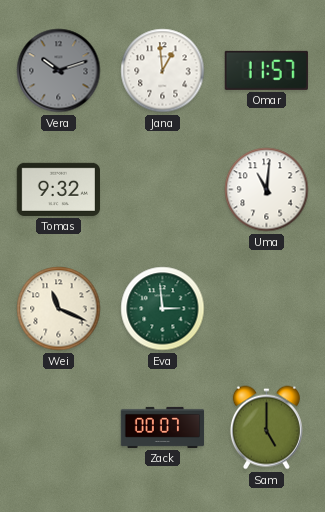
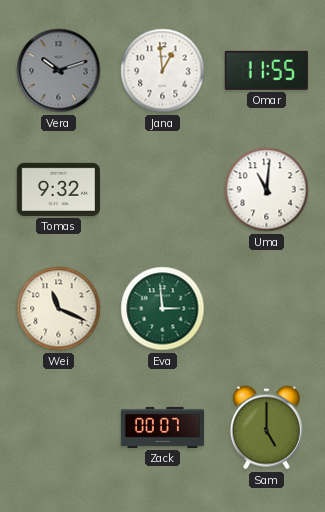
Omar: 11:57 -> 11:55
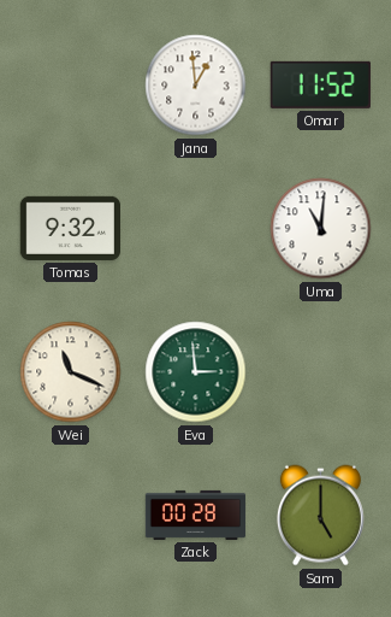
Vera: 10:12 -> none
Omar: 11:55 -> 11:52
Zack: 00:07 -> 00:28
